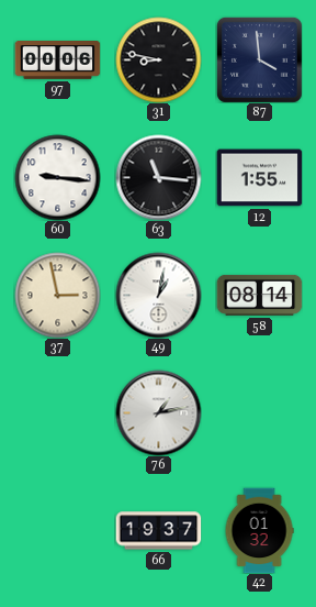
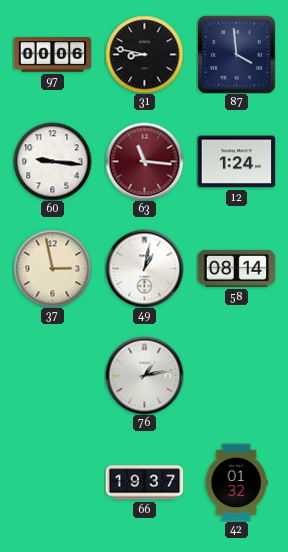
63 dial: black -> burgundy
12: 1:55 -> 1:24
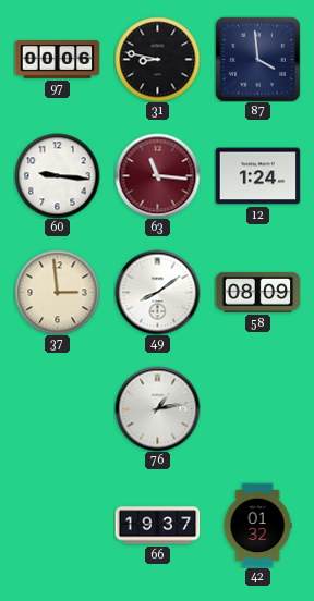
37: 2:58 -> 2:59
49: 1:02 -> 8:09
58: 08:14 -> 08:09
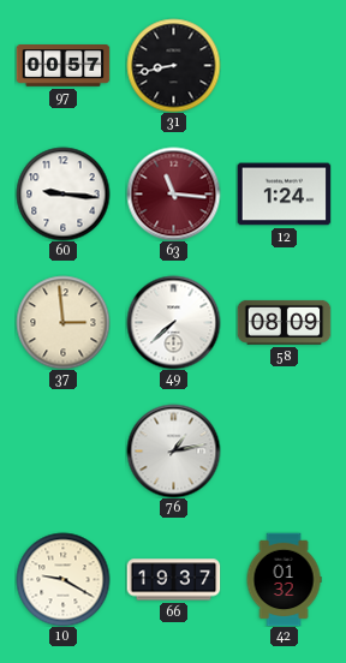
97: 00:06 -> 00:57
31: 8:47 -> 8:43
87: 3:59 -> none
49: 8:09 -> 7:38
10: none -> 9:20
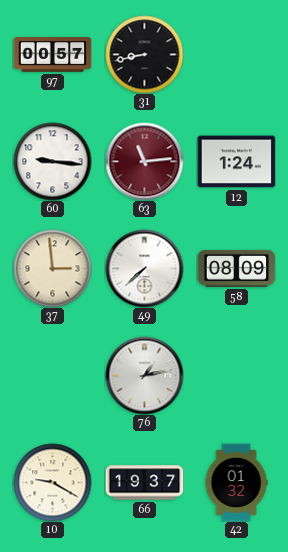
63: 11:16 -> 11:14
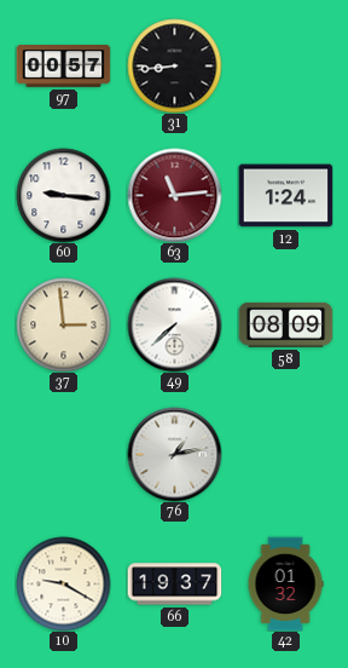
31: 8:43 -> 8:44
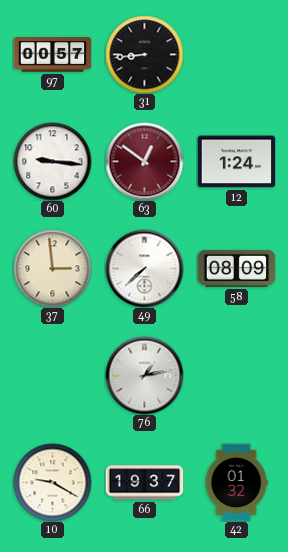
63: 11:14 -> 12:51
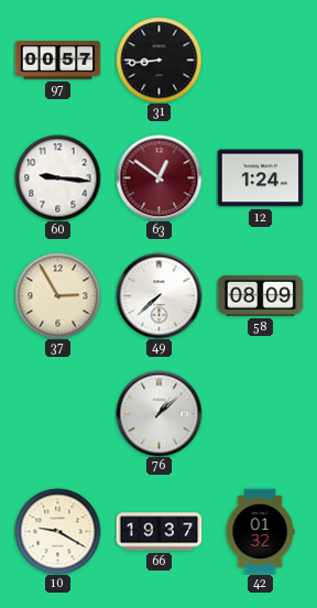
37: 2:59 -> 2:55
76: 1:13 -> 1:08
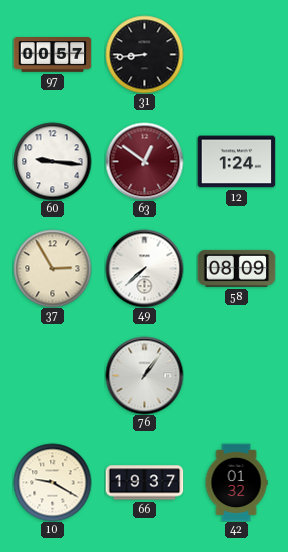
76: 1:08 -> 1:06
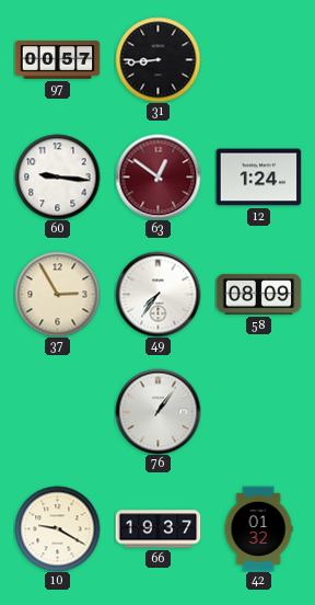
49: 7:38 -> 7:36
